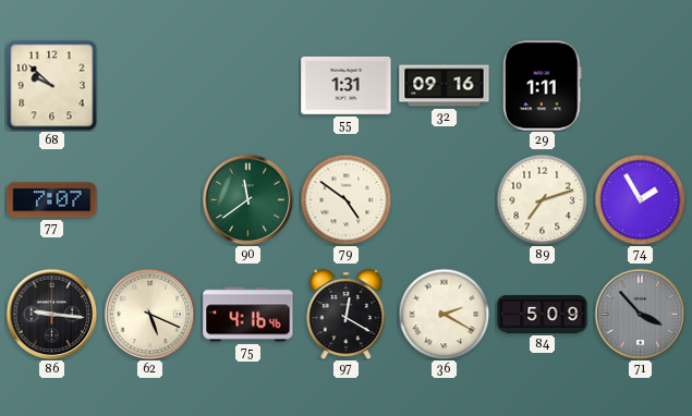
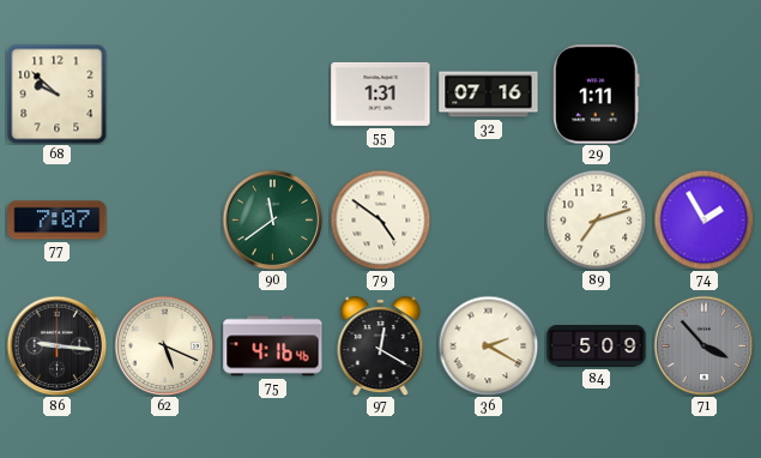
32: 09:16 -> 07:16
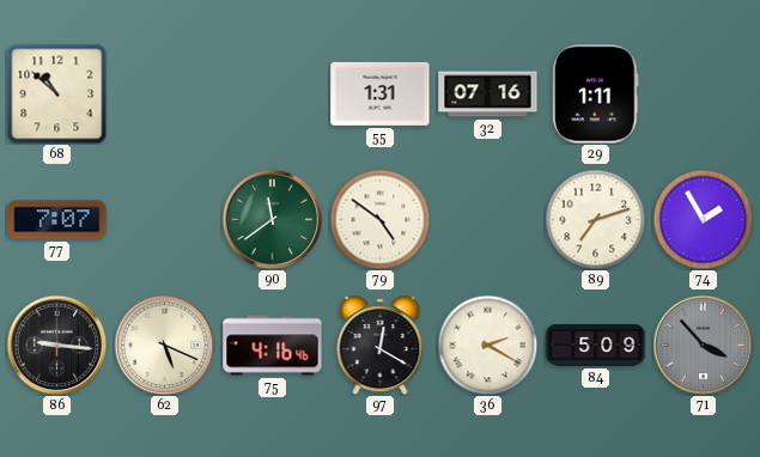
68: 9:52 -> 10:52
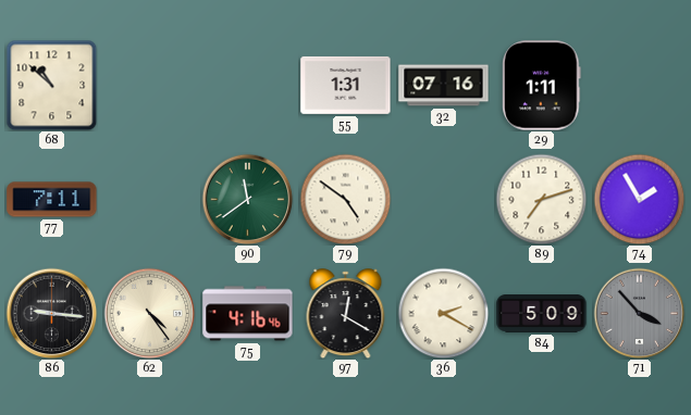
77: 7:07 -> 7:11
62: 5:19 -> 4:24
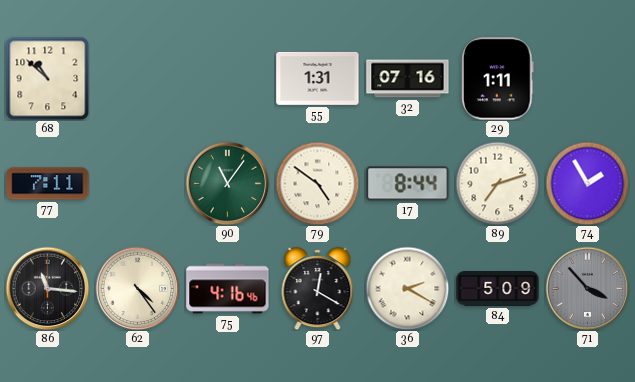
90: 11:39 -> 11:06
17: none -> 8:44
86: 9:16 -> 11:16
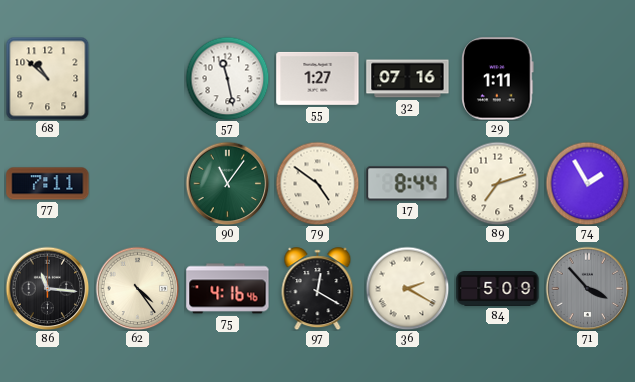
57: none -> 11:28
55: 1:31 -> 1:27
